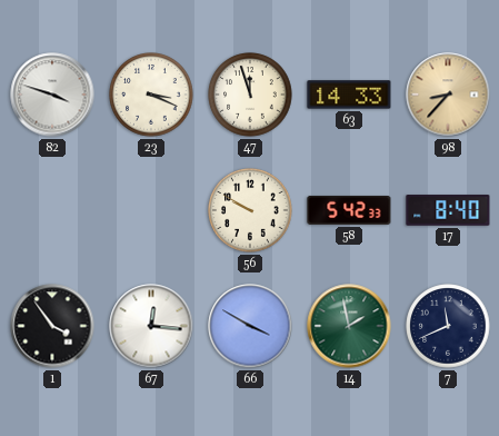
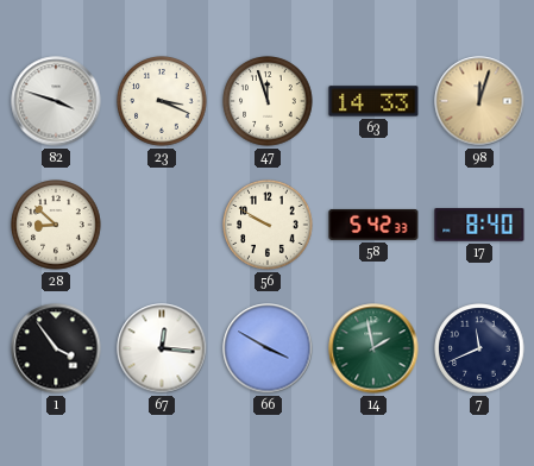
98: 8:37 -> 12:03
28: none -> 8:52
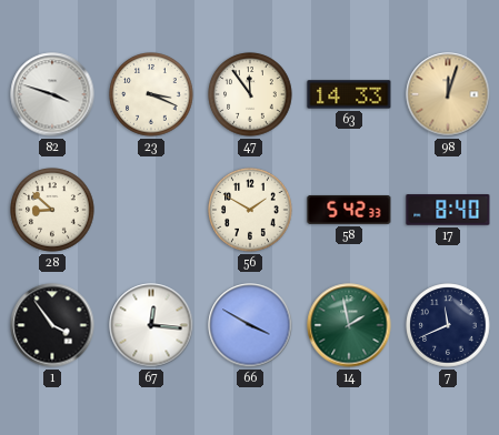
47: 11:57 -> 11:54
56: 9:50 -> 1:50
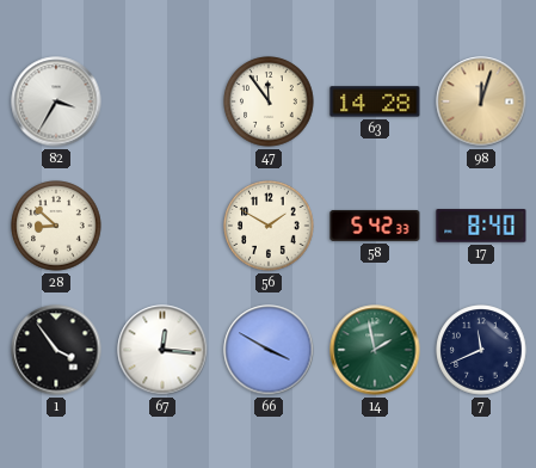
82: 3:48 -> 3:35
23: 3:19 -> none
63: 14:33 -> 14:28
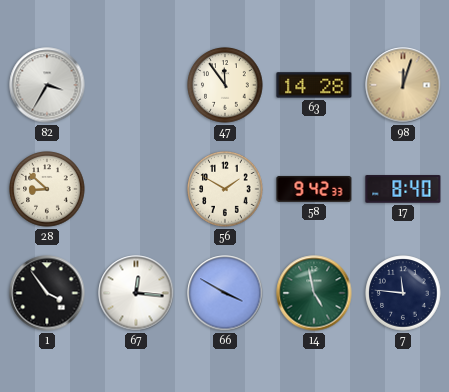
58: 5:42 -> 9:42
14: 1:58 -> 4:58
7: 11:41 -> 11:46
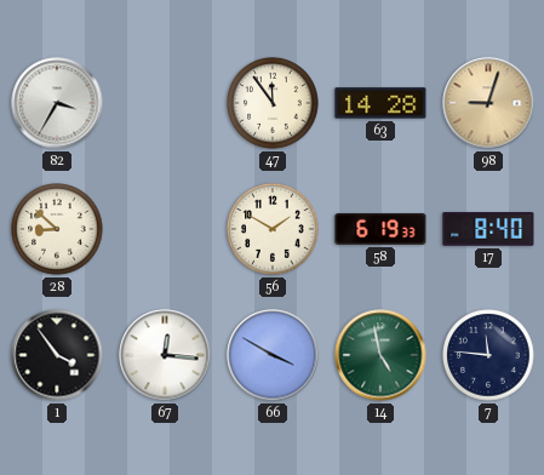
98: 12:03 -> 9:03
58: 9:42 -> 6:19
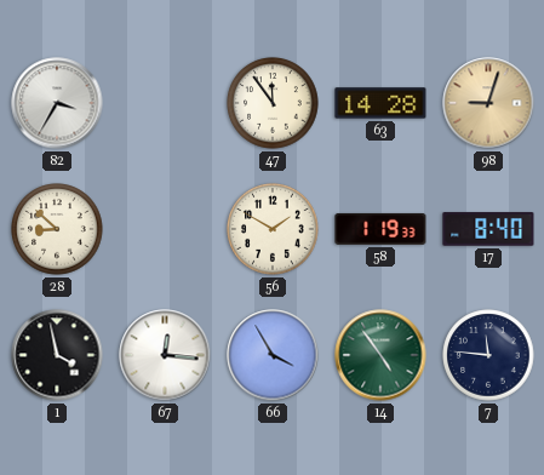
58: 6:19 -> 1:19
1: 3:54 -> 3:58
66: 3:50 -> 3:55
14: 4:58 -> 4:54
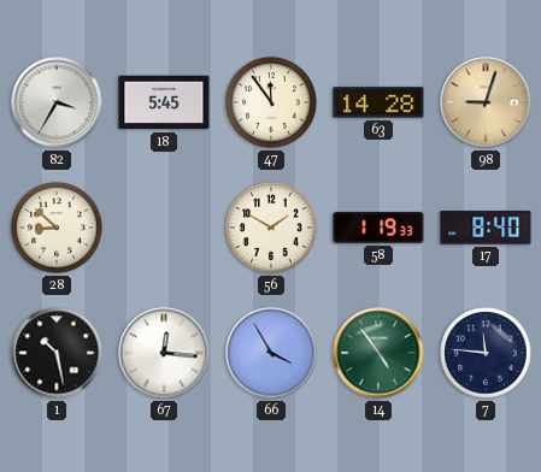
18: none -> 5:45
1: 3:58 -> 10:28
